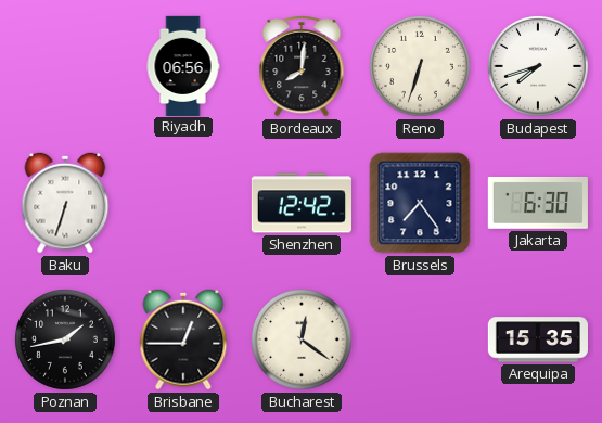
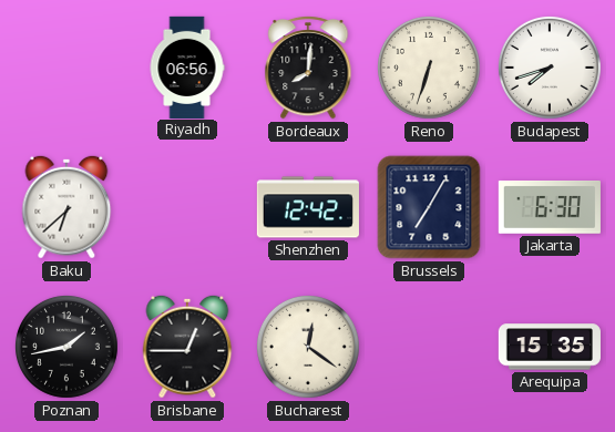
Baku: 6:33 -> 6:38
Brussels: 7:24 -> 7:05
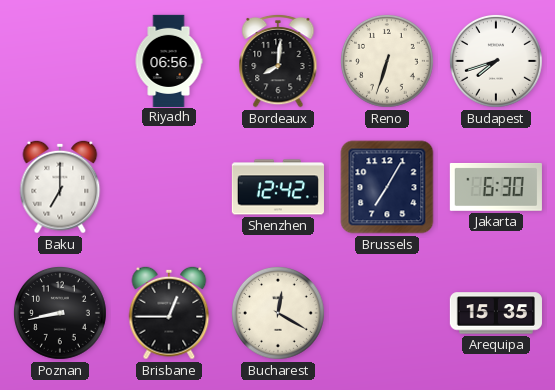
Baku: 6:38 -> 7:00
Poznan: 1:43 -> 8:43
Bucharest: 12:21 -> 12:20
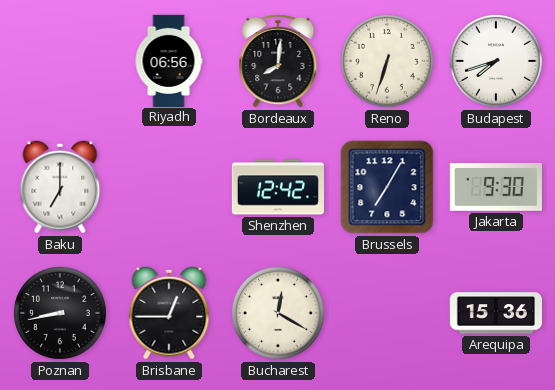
Jakarta: 6:30 -> 9:30
Arequipa: 15:35 -> 15:36
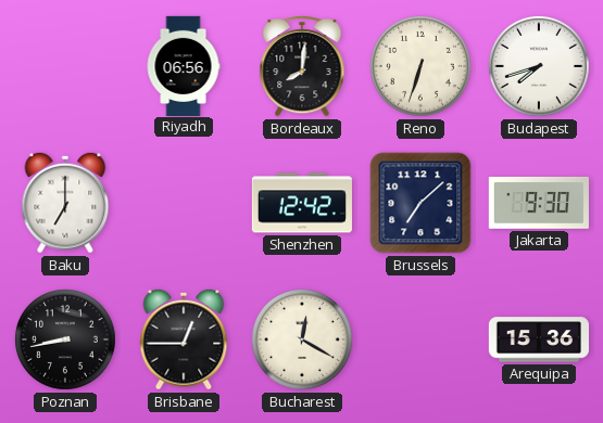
Brussels: 7:05 -> 7:08
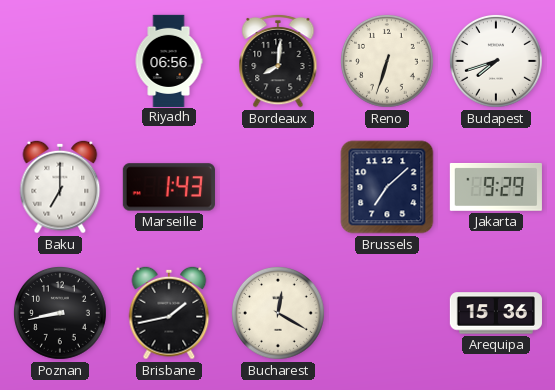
Marseille: none -> 1:43
Shenzhen: 12:42 -> none
Jakarta: 9:30 -> 9:29
Brisbane: 12:45 -> 1:43
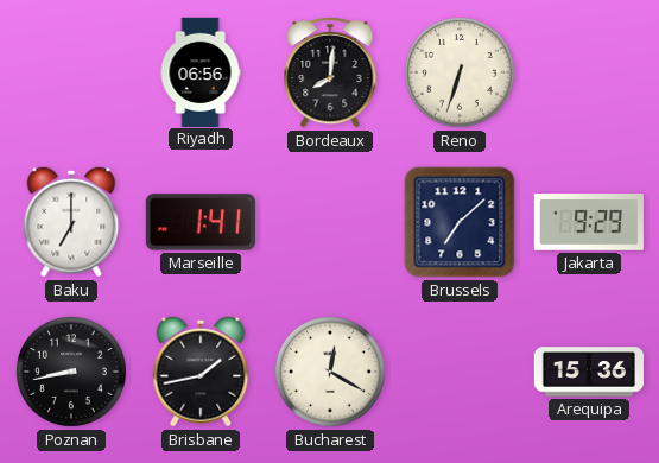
Budapest: 7:42 -> none
Marseille: 1:43 -> 1:41
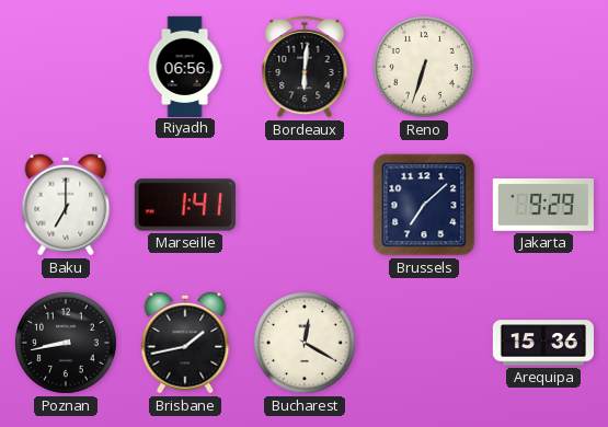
Bordeaux: 8:01 -> 6:01
